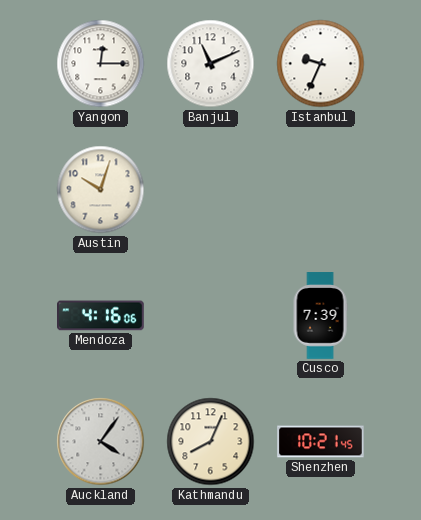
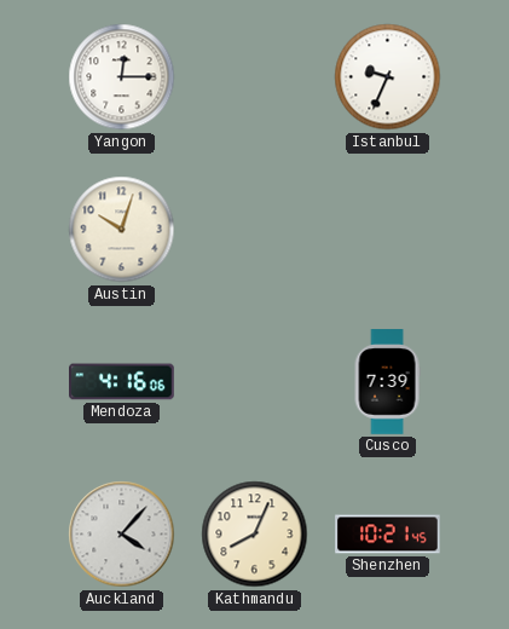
Banjul: 11:11 -> none
Auckland: 4:06 -> 4:07
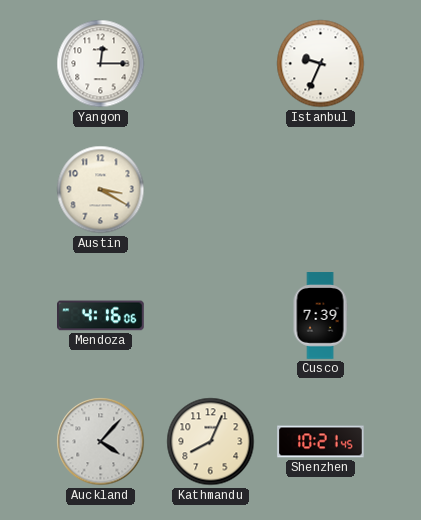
Austin: 10:03 -> 3:20
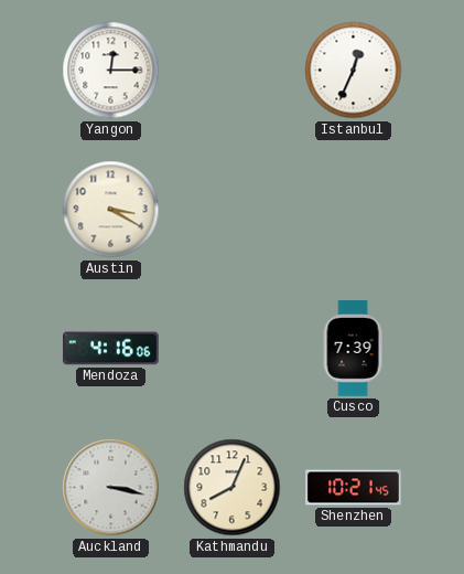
Istanbul: 9:34 -> 12:34
Auckland: 4:07 -> 3:17
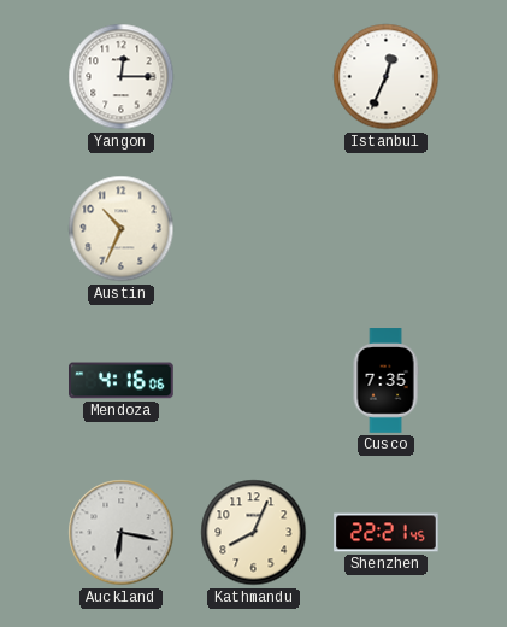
Austin: 3:20 -> 10:34
Cusco: 7:39 -> 7:35
Auckland: 3:17 -> 6:17
Shenzhen: 10:21 -> 22:21
